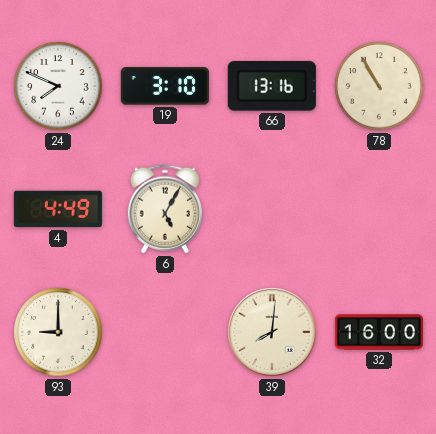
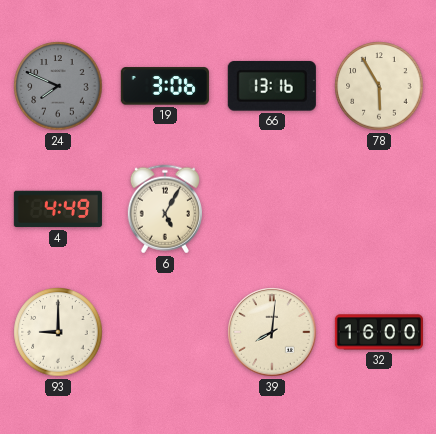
24 dial: white -> grey
19: 3:10 -> 3:06
78: 10:55 -> 5:55
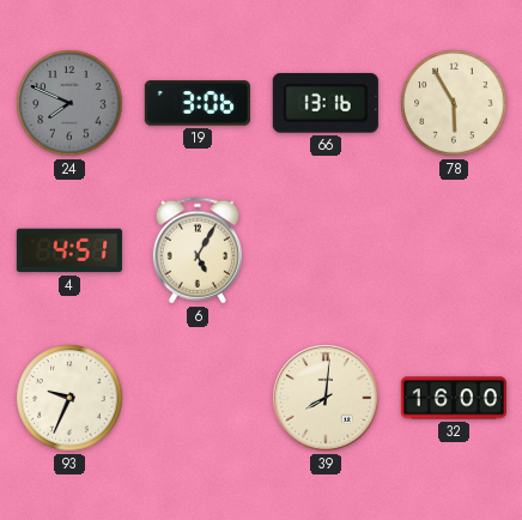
4: 4:49 -> 4:51
93: 9:00 -> 9:34
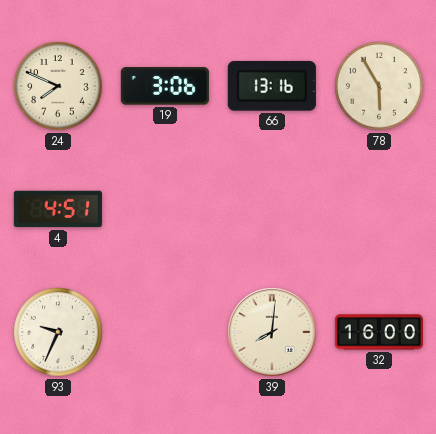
24 dial: grey -> cream
6: 5:05 -> none
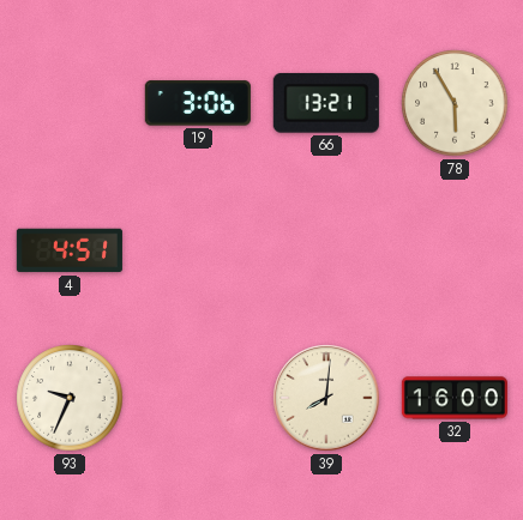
24: 7:49 -> none
66: 13:16 -> 13:21
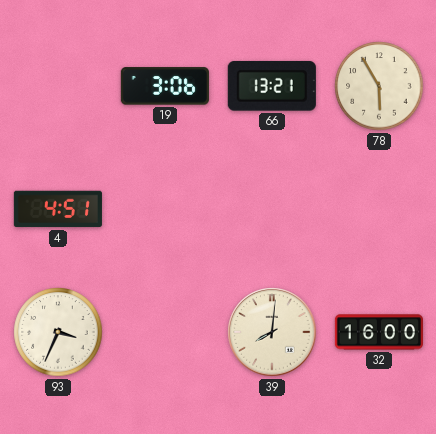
93: 9:34 -> 3:34
